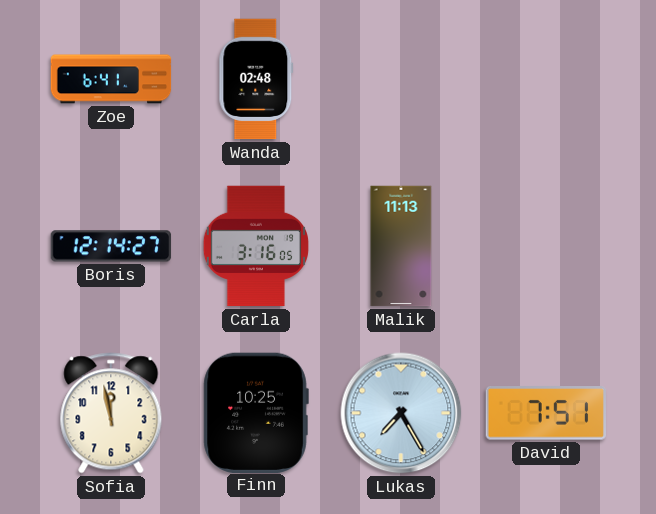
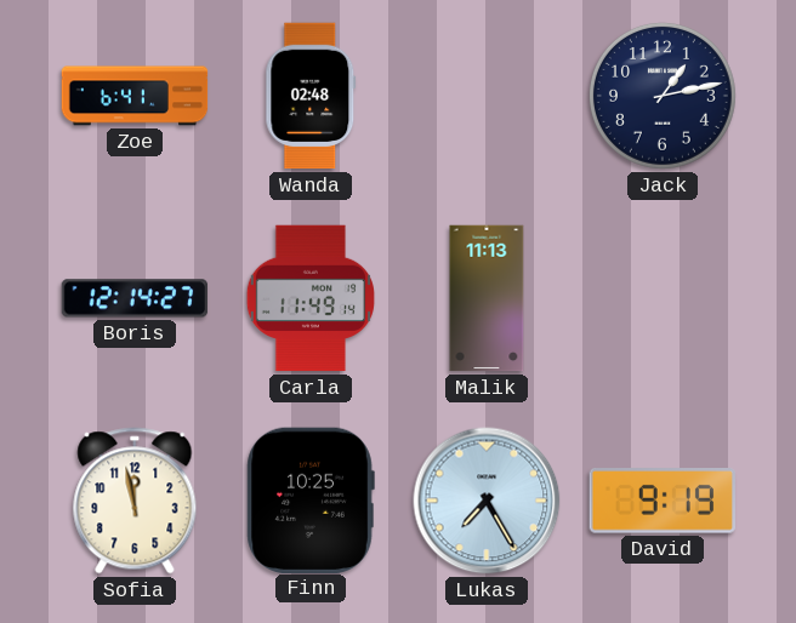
Jack: none -> 1:13
Carla: 3:16 -> 11:49
David: 7:51 -> 9:19
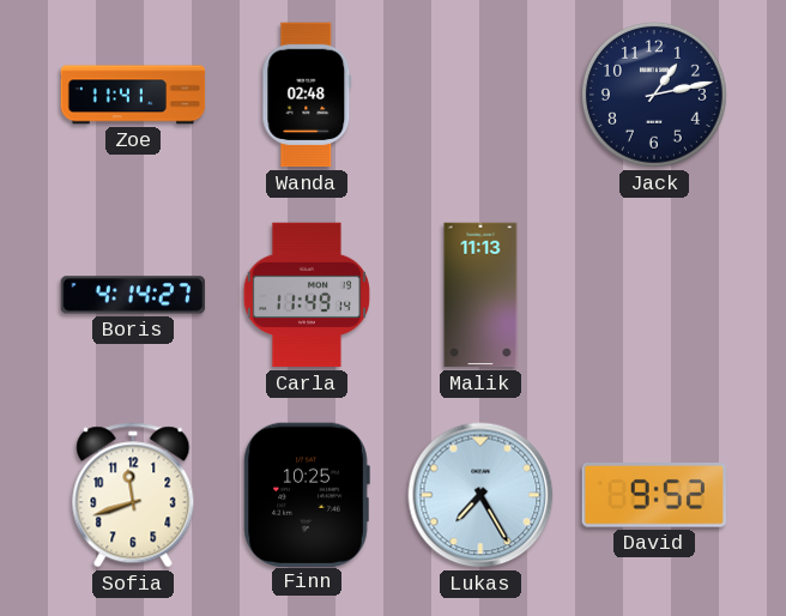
Zoe: 6:41 -> 11:41
Boris: 12:14 -> 4:14
Sofia: 11:58 -> 11:42
David: 9:19 -> 9:52
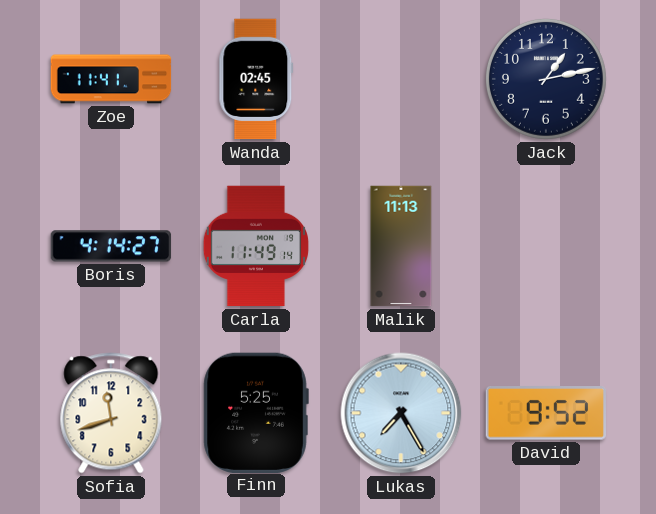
Wanda: 02:48 -> 02:45
Finn: 10:25 -> 5:25
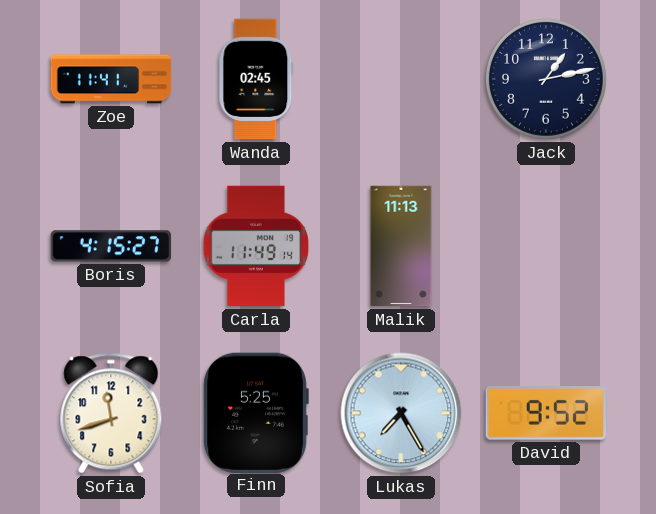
Boris: 4:14 -> 4:15
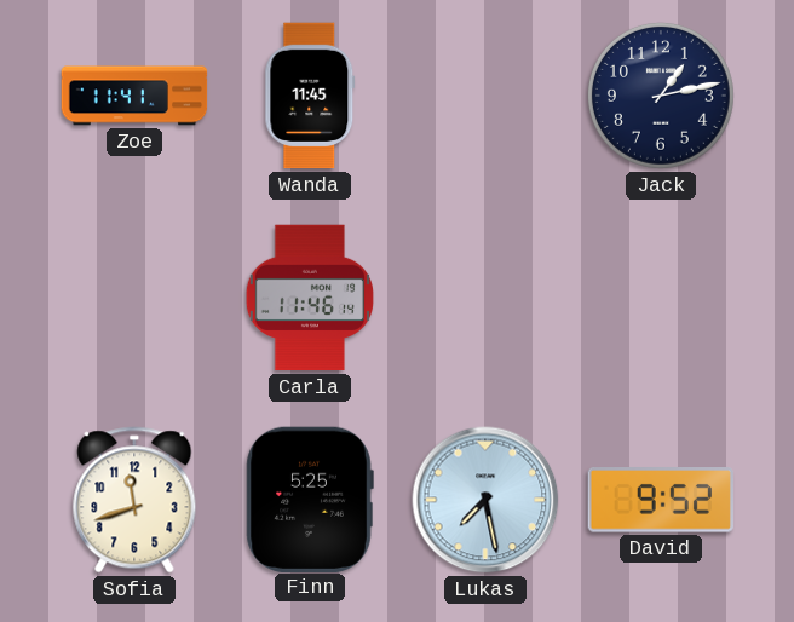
Wanda: 02:45 -> 11:45
Boris: 4:15 -> none
Carla: 11:49 -> 11:46
Malik: 11:13 -> none
Lukas: 7:25 -> 7:28
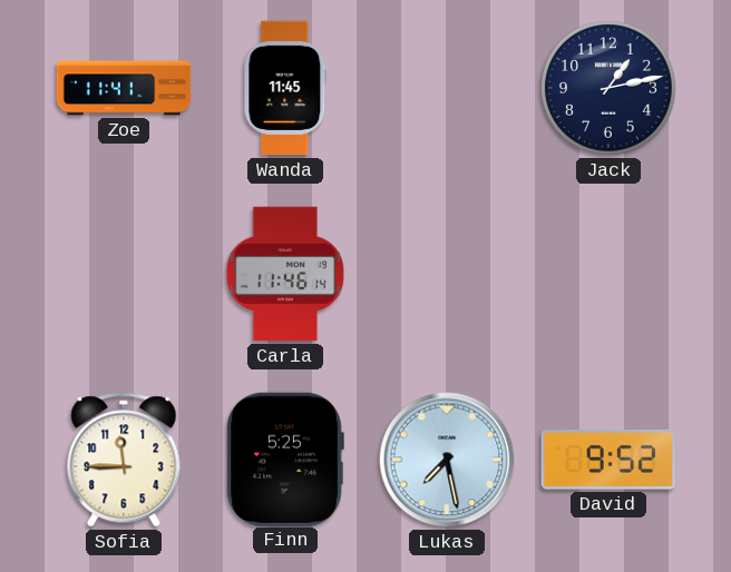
Sofia: 11:42 -> 11:45
